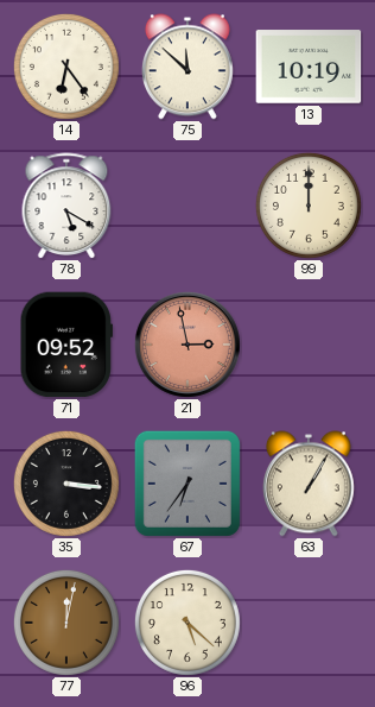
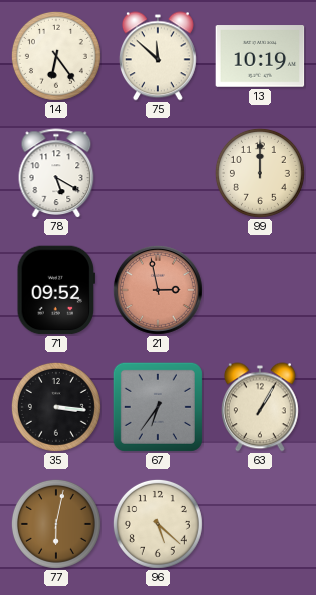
77: 12:02 -> 6:02
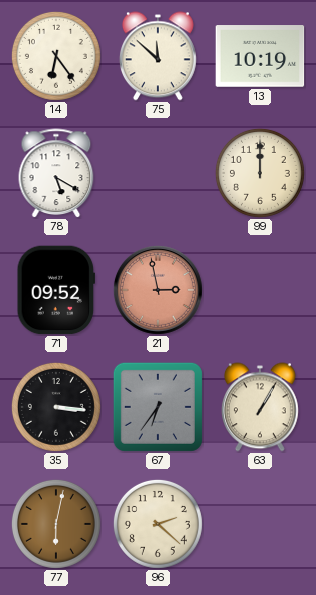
96: 5:22 -> 2:22
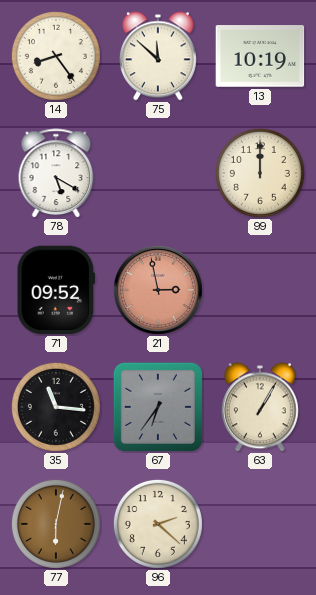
14: 6:24 -> 8:24
35: 3:16 -> 11:16
